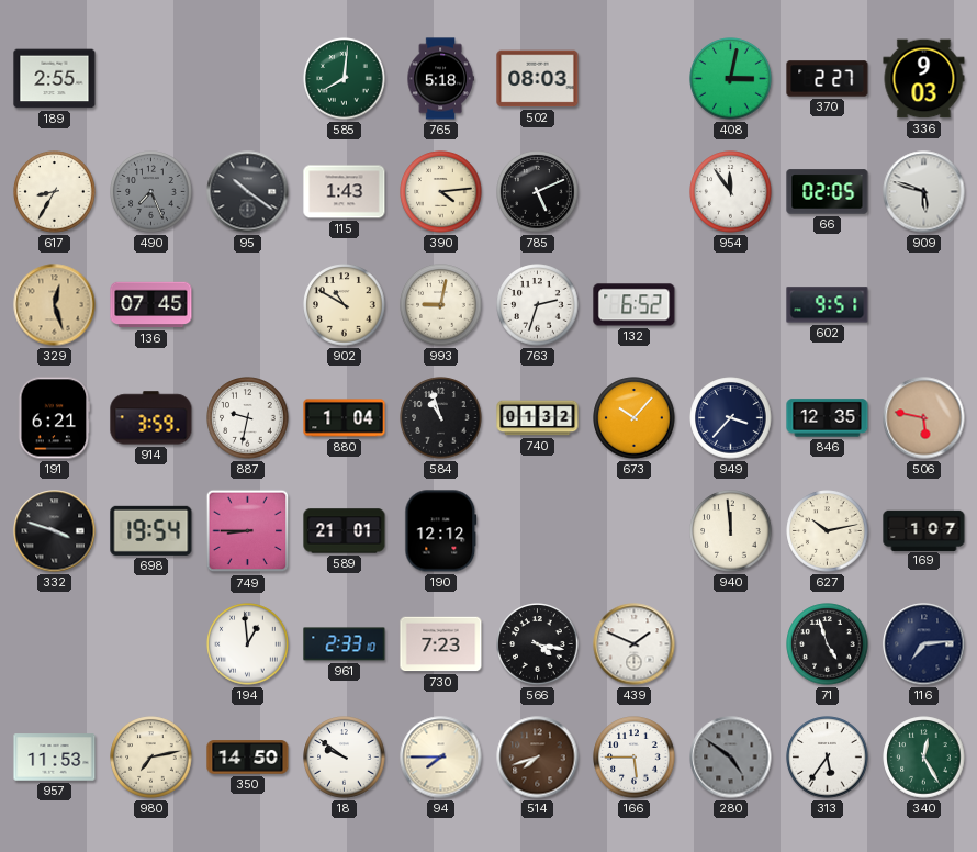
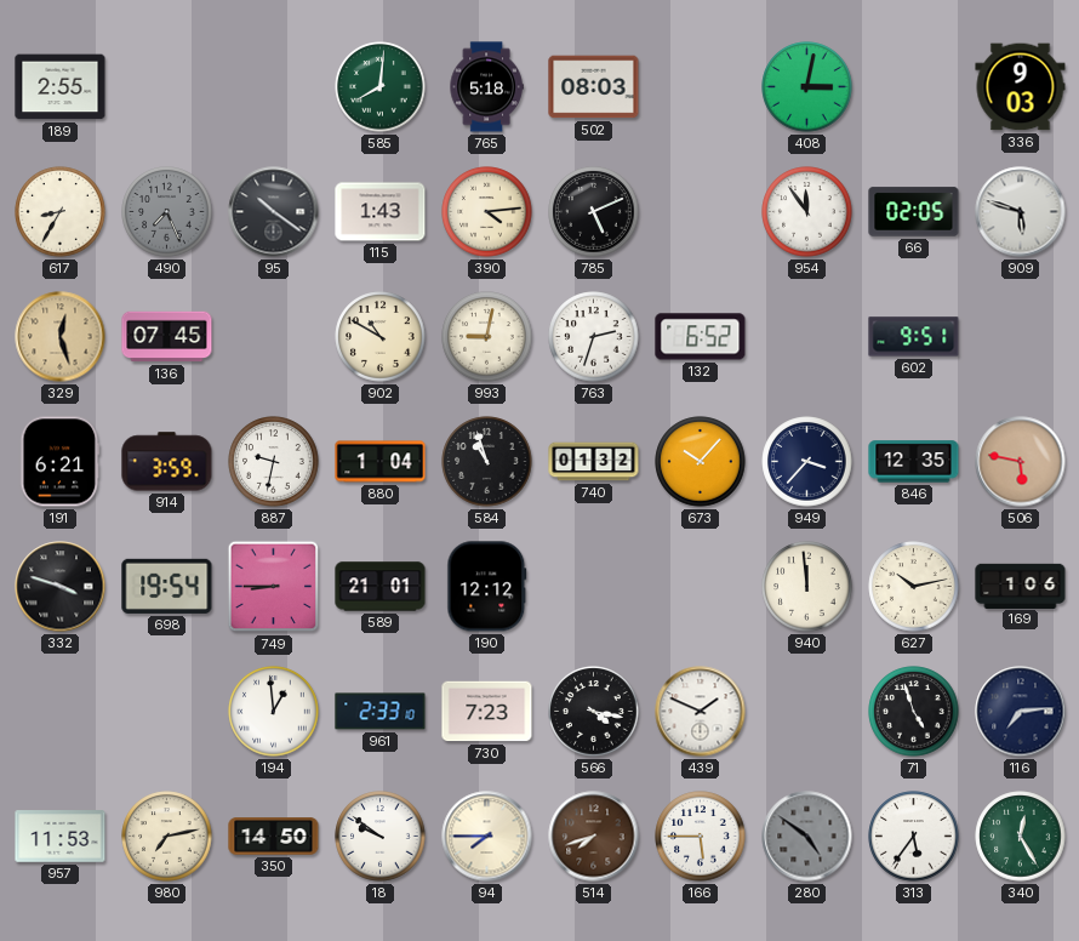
370: 2:27 -> none
169: 1:07 -> 1:06
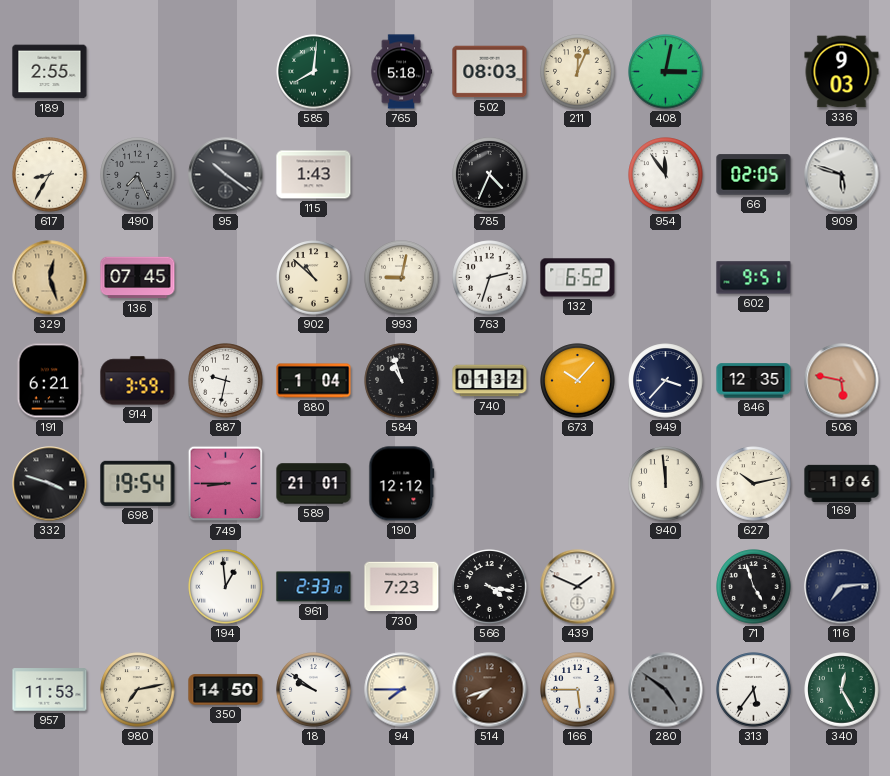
211: none -> 12:04
390: 4:14 -> none
785: 5:11 -> 4:34
902: 10:50 -> 10:52
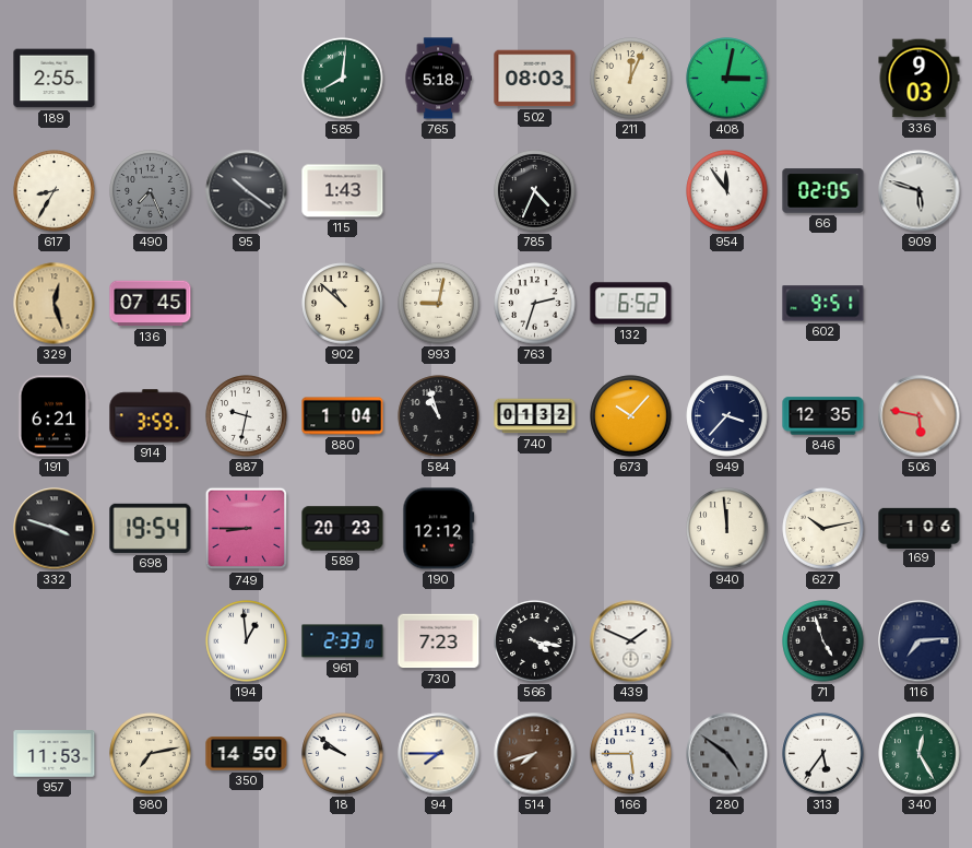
589: 21:01 -> 20:23
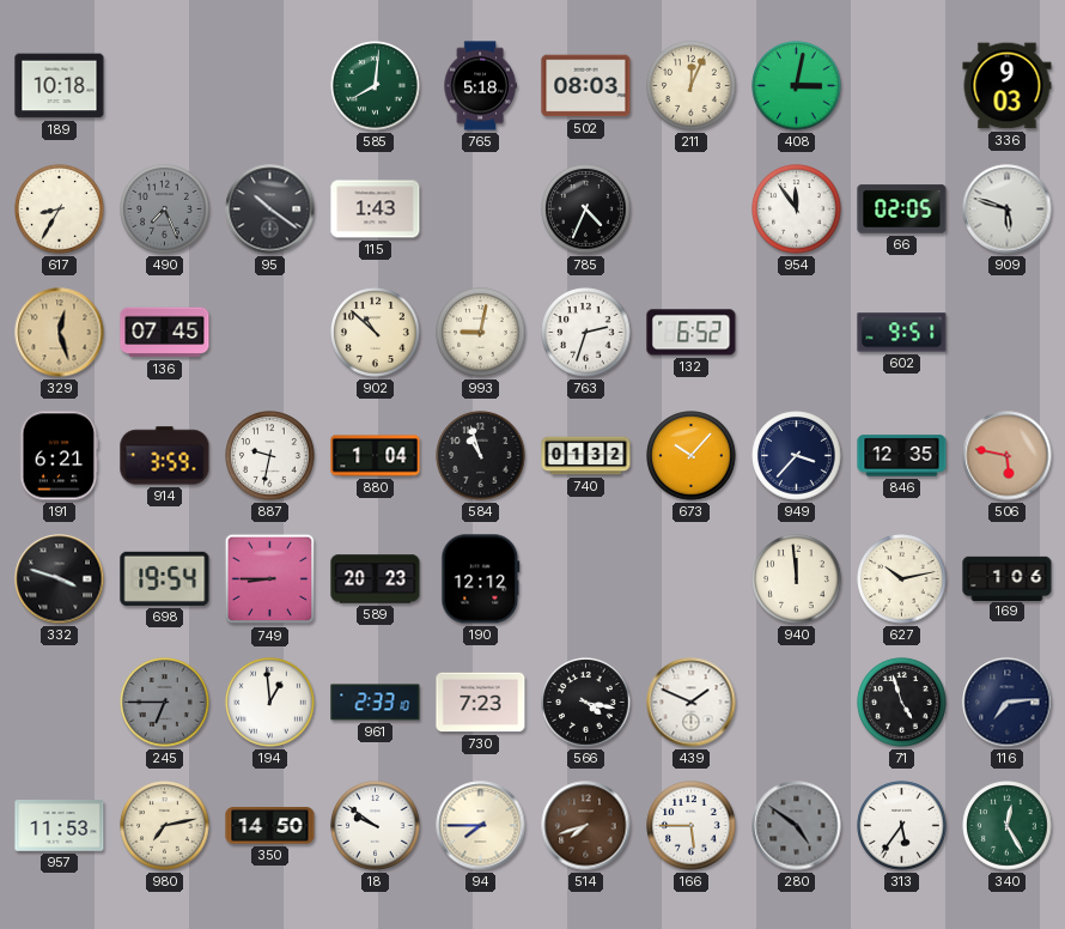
189: 2:55 -> 10:18
245: none -> 6:45
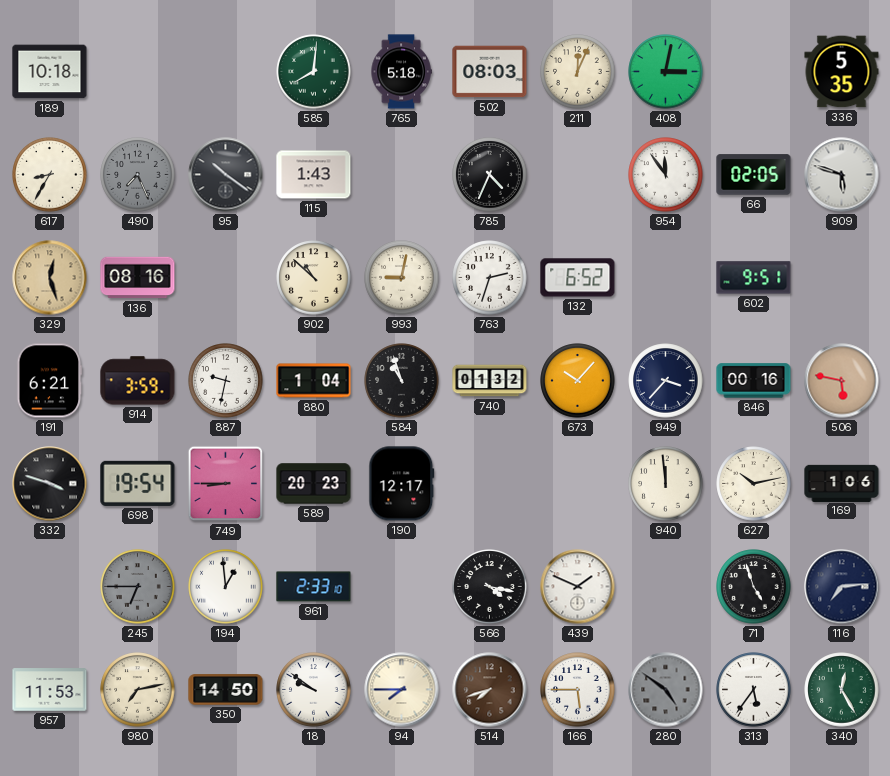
336: 9:03 -> 5:35
136: 07:45 -> 08:16
846: 12:35 -> 00:16
190: 12:12 -> 12:17
730: 7:23 -> none
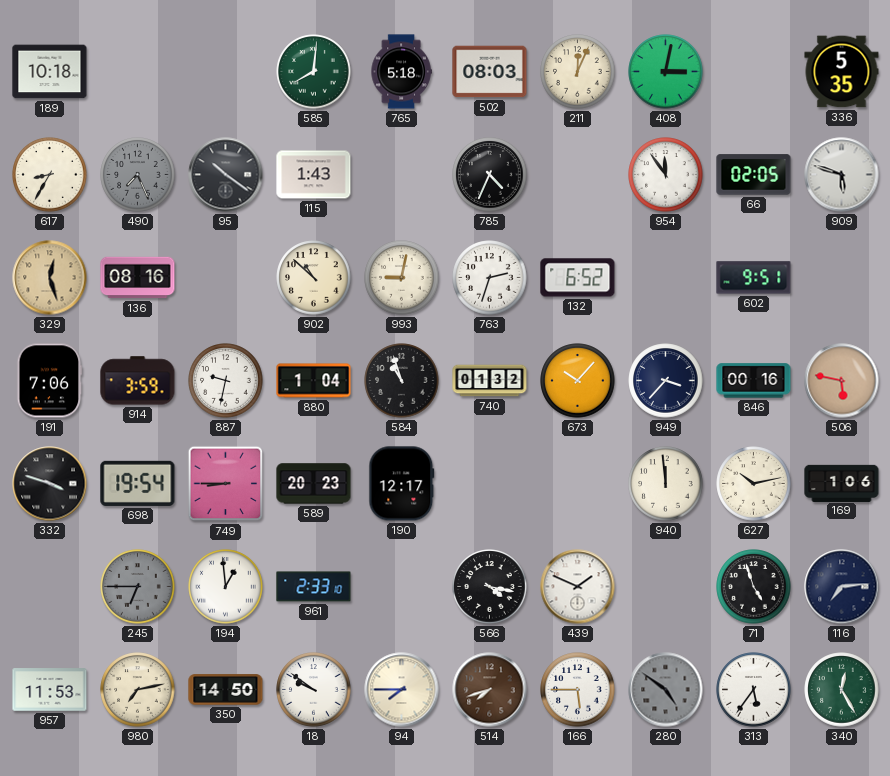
191: 6:21 -> 7:06
